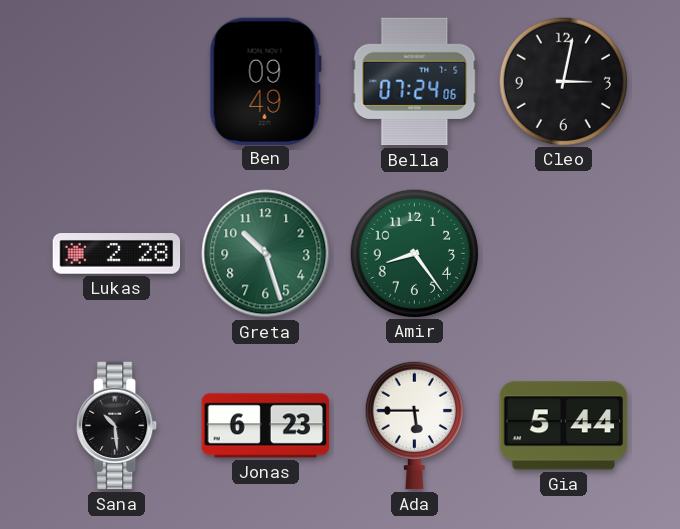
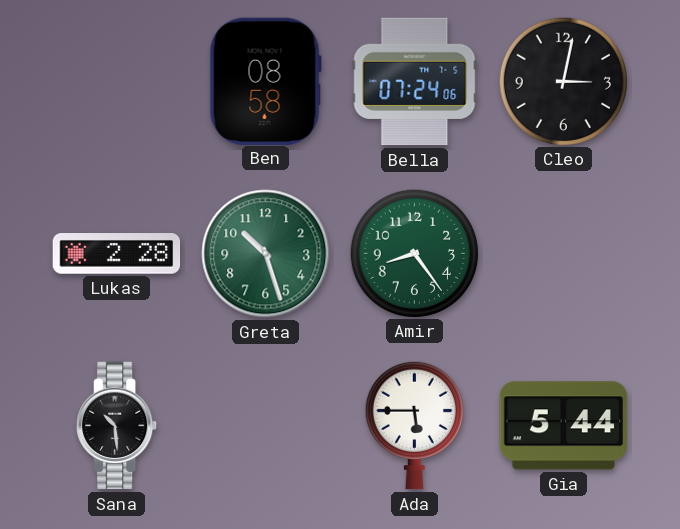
Ben: 09:49 -> 08:58
Jonas: 6:23 -> none
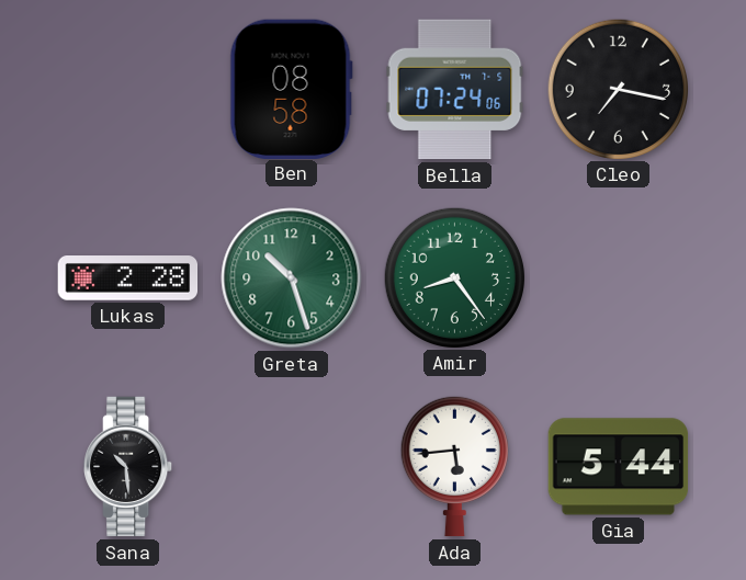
Cleo: 3:02 -> 7:17
Ada: 5:45 -> 5:44
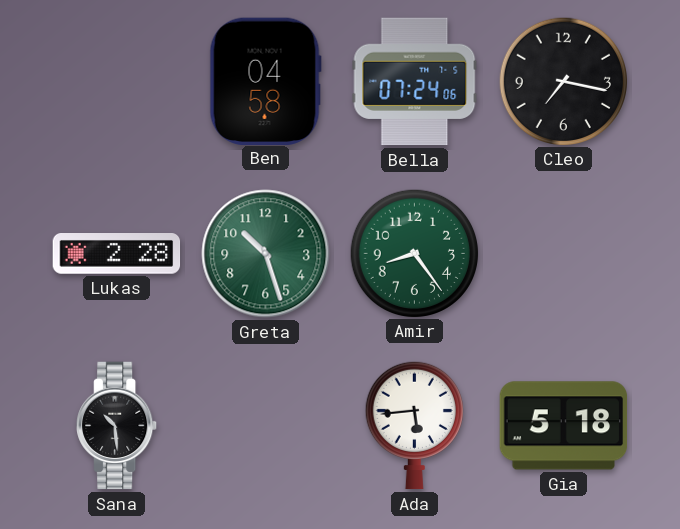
Ben: 08:58 -> 04:58
Gia: 5:44 -> 5:18
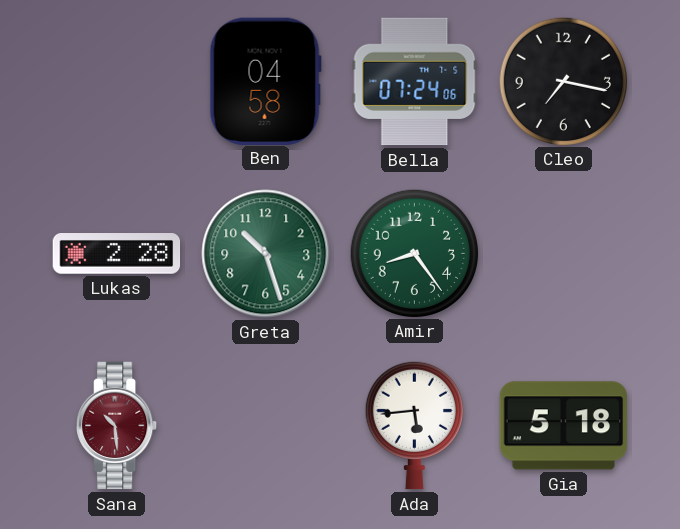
Sana dial: black -> burgundy
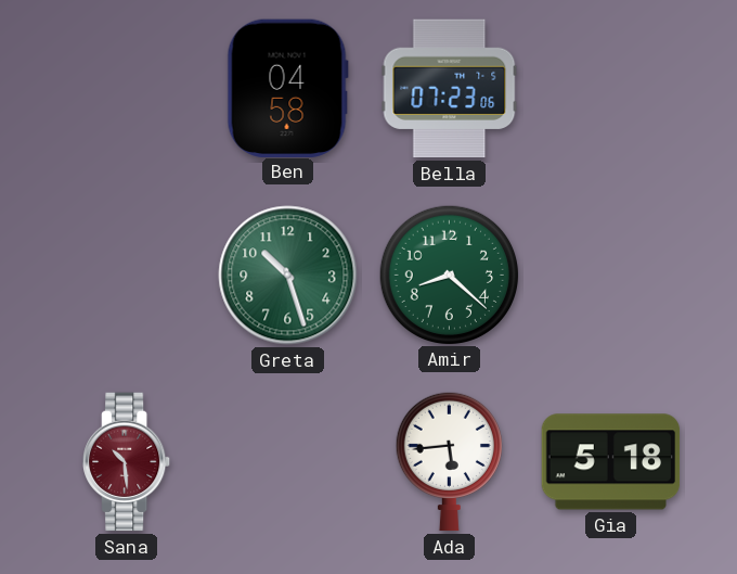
Bella: 07:24 -> 07:23
Cleo: 7:17 -> none
Lukas: 2:28 -> none
Amir: 8:24 -> 8:22
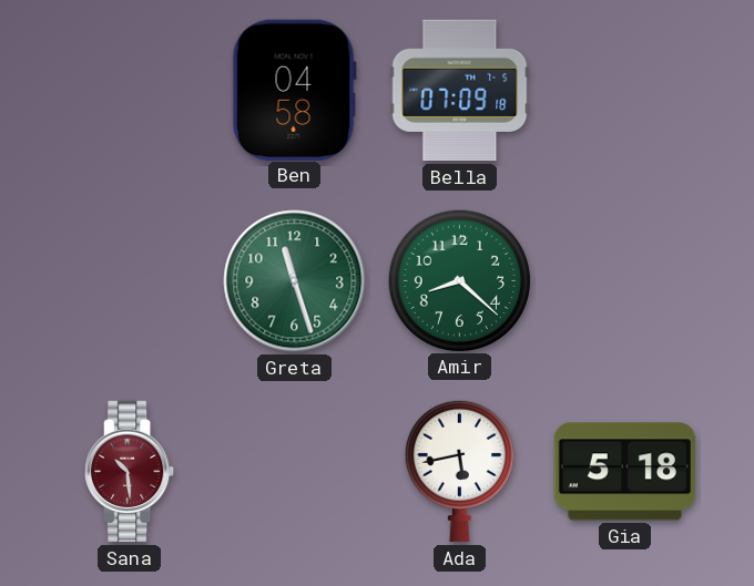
Bella: 07:23 -> 07:09
Greta: 10:27 -> 11:27
Ada: 5:44 -> 5:43
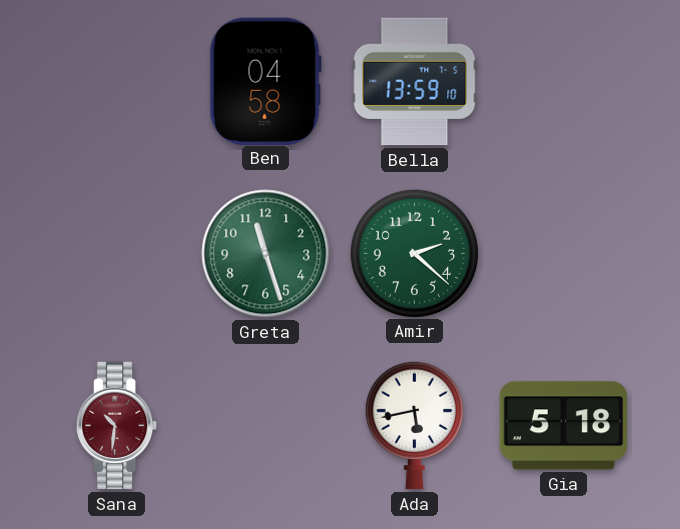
Bella: 07:09 -> 13:59
Amir: 8:22 -> 2:22
Sana: 10:29 -> 10:31
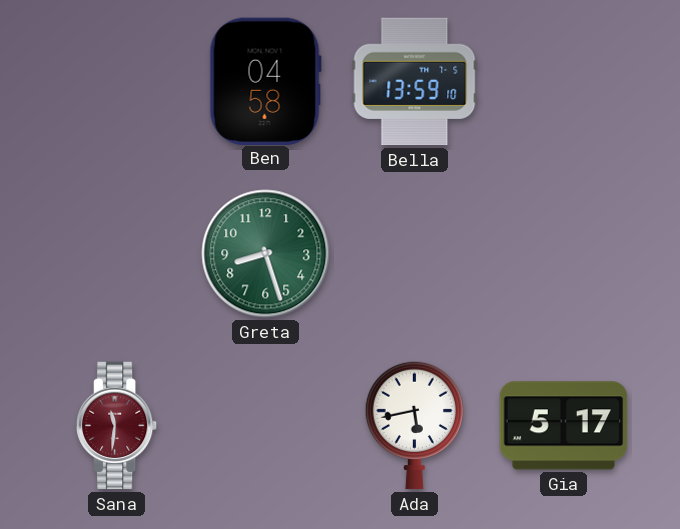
Greta: 11:27 -> 8:27
Amir: 2:22 -> none
Sana: 10:31 -> 11:31
Gia: 5:18 -> 5:17
